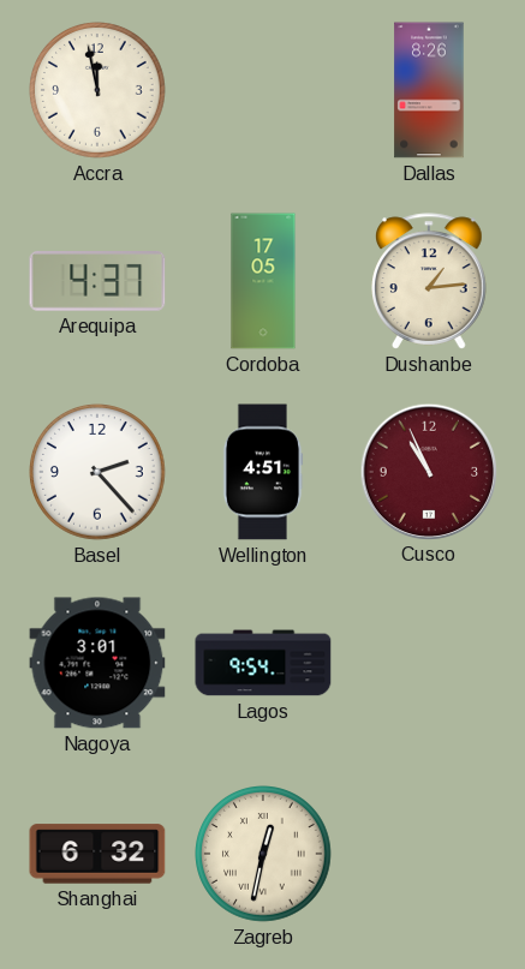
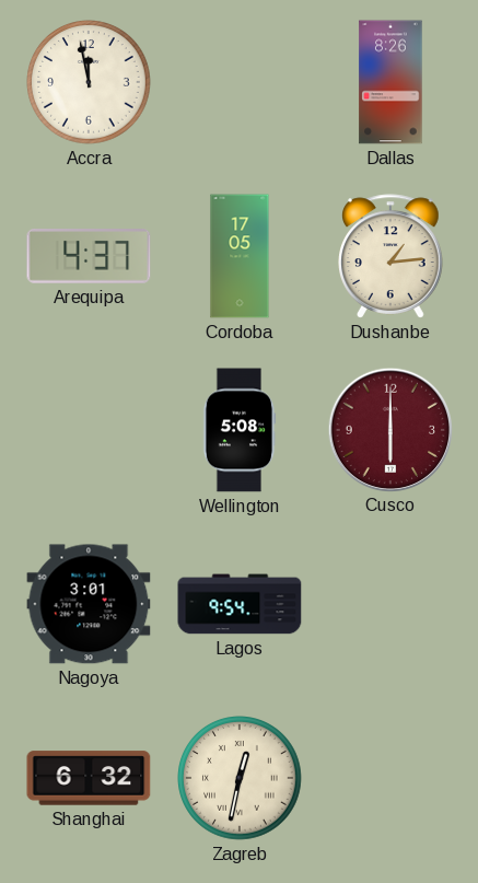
Basel: 2:23 -> none
Wellington: 4:51 -> 5:08
Cusco: 10:56 -> 6:00
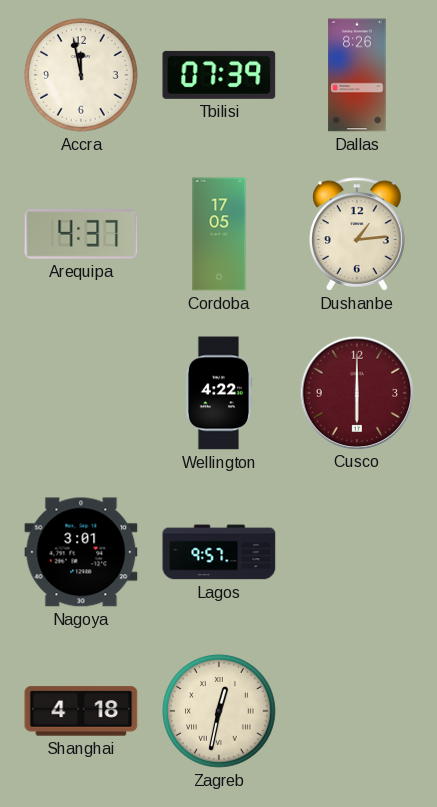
Tbilisi: none -> 07:39
Wellington: 5:08 -> 4:22
Lagos: 9:54 -> 9:57
Shanghai: 6:32 -> 4:18
